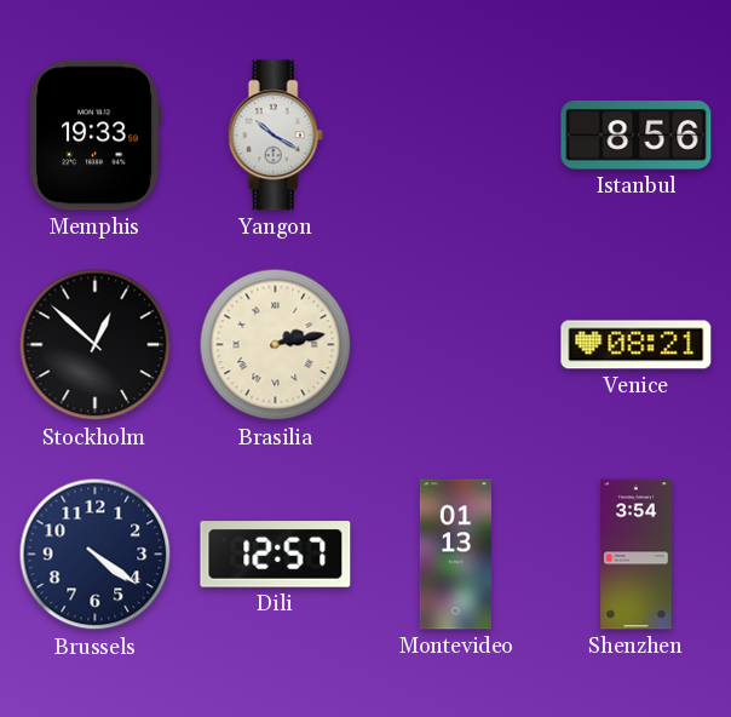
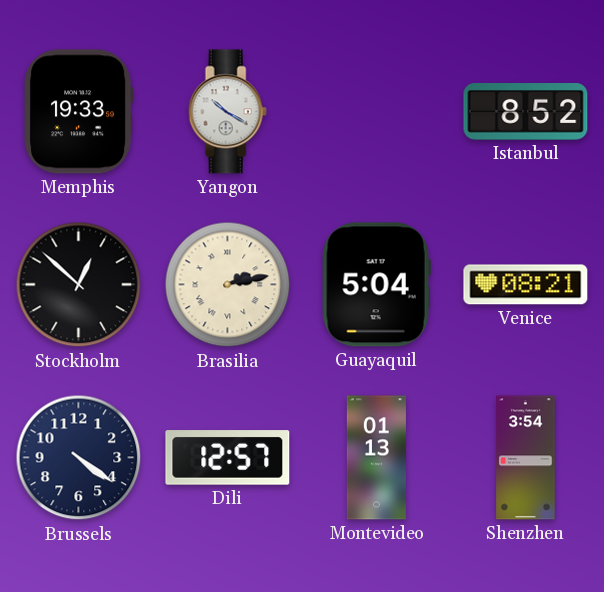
Istanbul: 8:56 -> 8:52
Guayaquil: none -> 5:04
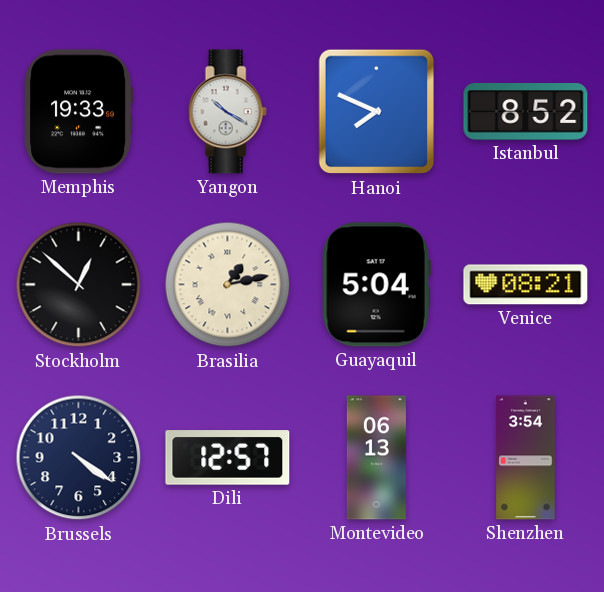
Hanoi: none -> 7:49
Brasilia: 2:13 -> 1:13
Montevideo: 01:13 -> 06:13
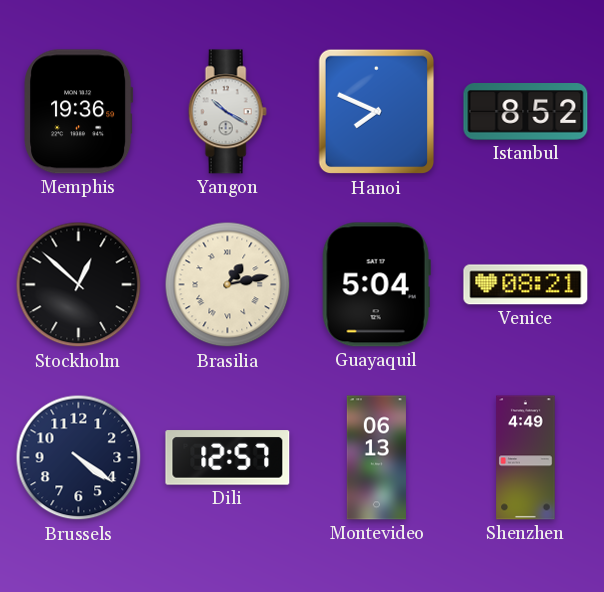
Memphis: 19:33 -> 19:36
Shenzhen: 3:54 -> 4:49
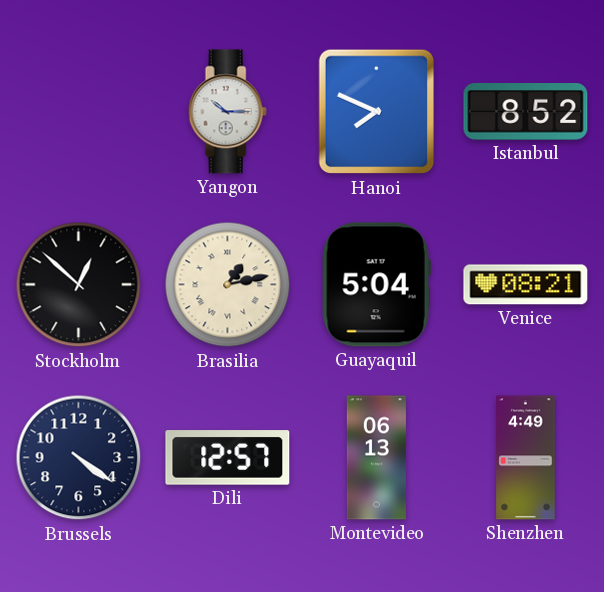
Memphis: 19:36 -> none
Yangon: 10:20 -> 10:15
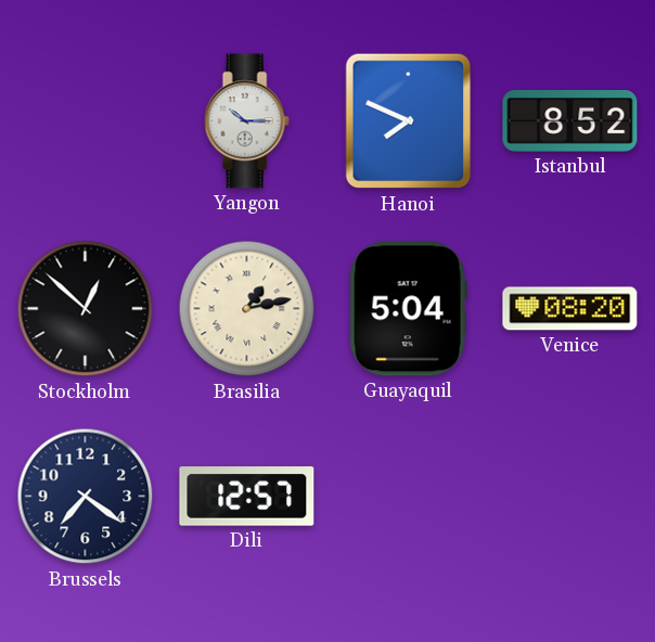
Venice: 08:21 -> 08:20
Brussels: 4:21 -> 7:21
Montevideo: 06:13 -> none
Shenzhen: 4:49 -> none
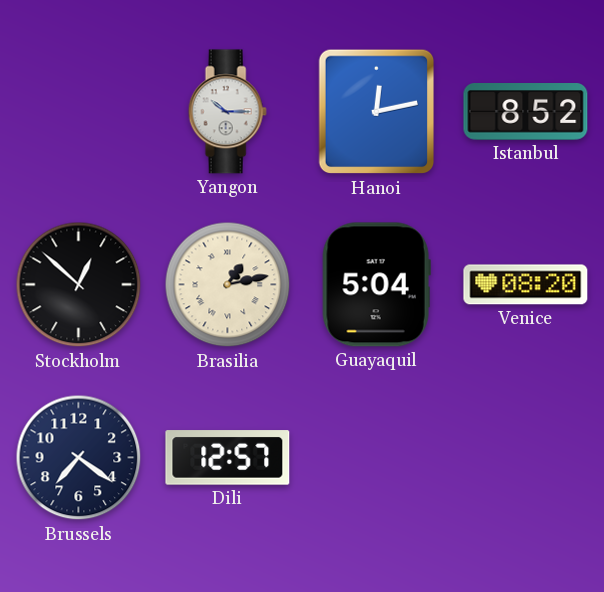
Hanoi: 7:49 -> 12:13
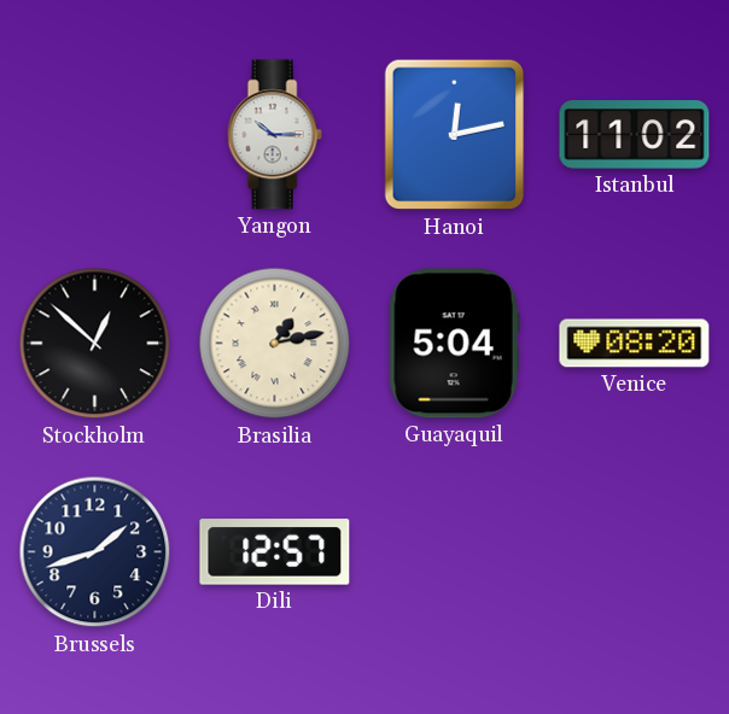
Istanbul: 8:52 -> 11:02
Brussels: 7:21 -> 1:42
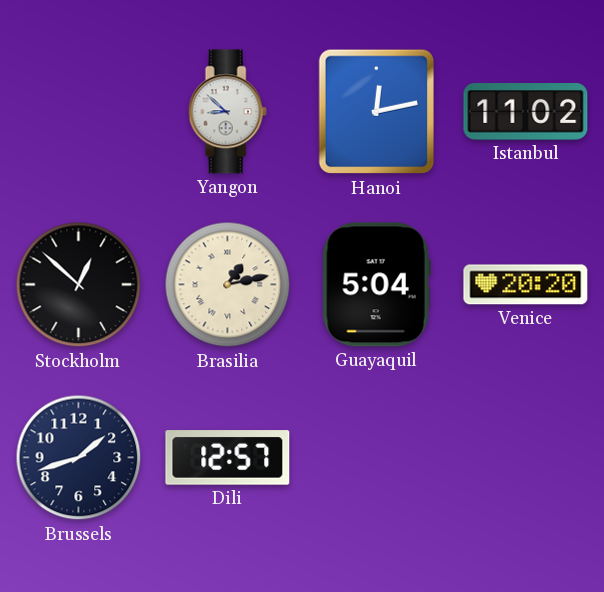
Yangon: 10:15 -> 8:52
Venice: 08:20 -> 20:20
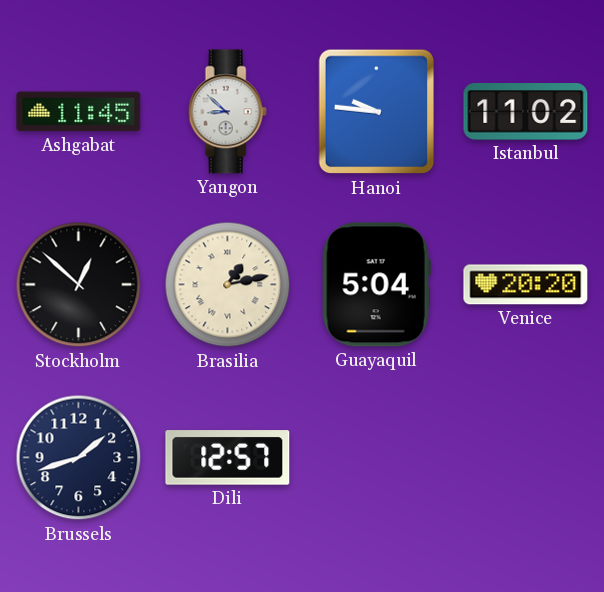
Ashgabat: none -> 11:45
Hanoi: 12:13 -> 9:46
